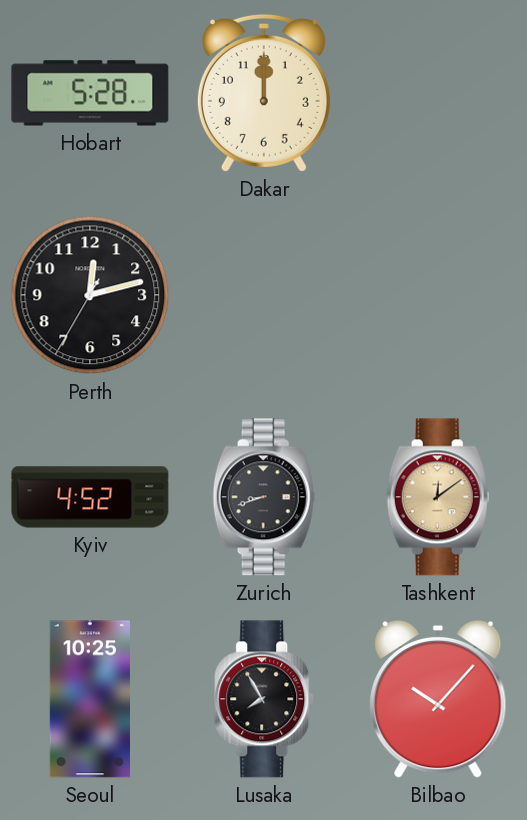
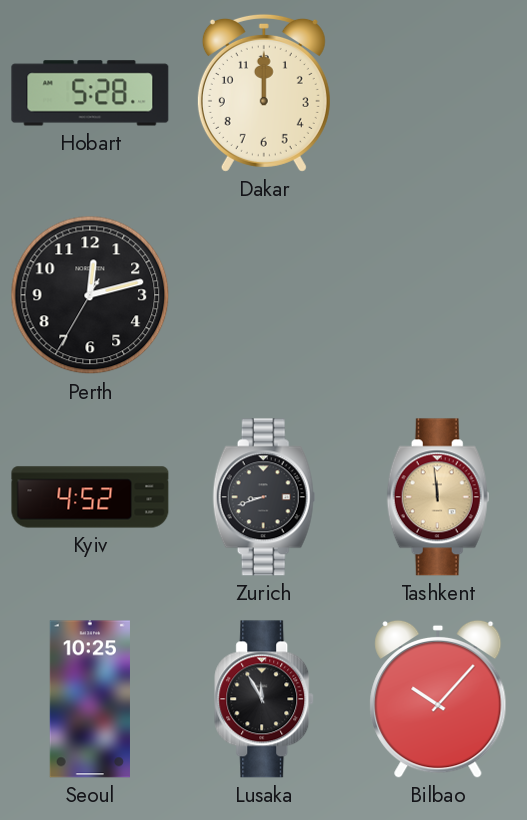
Tashkent: 12:09 -> 11:59
Lusaka: 7:55 -> 11:55
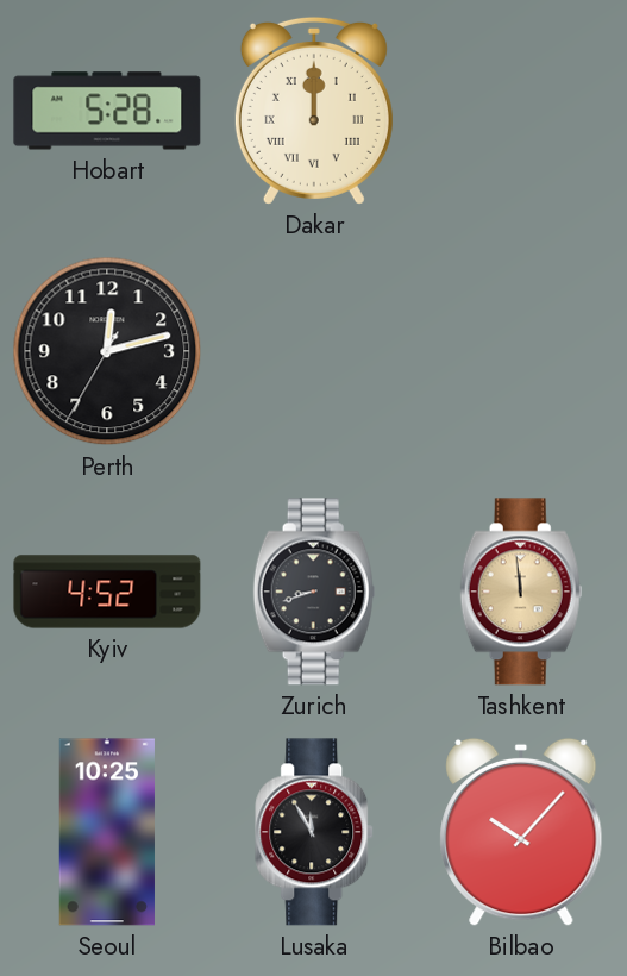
Dakar numerals: Arabic -> Roman
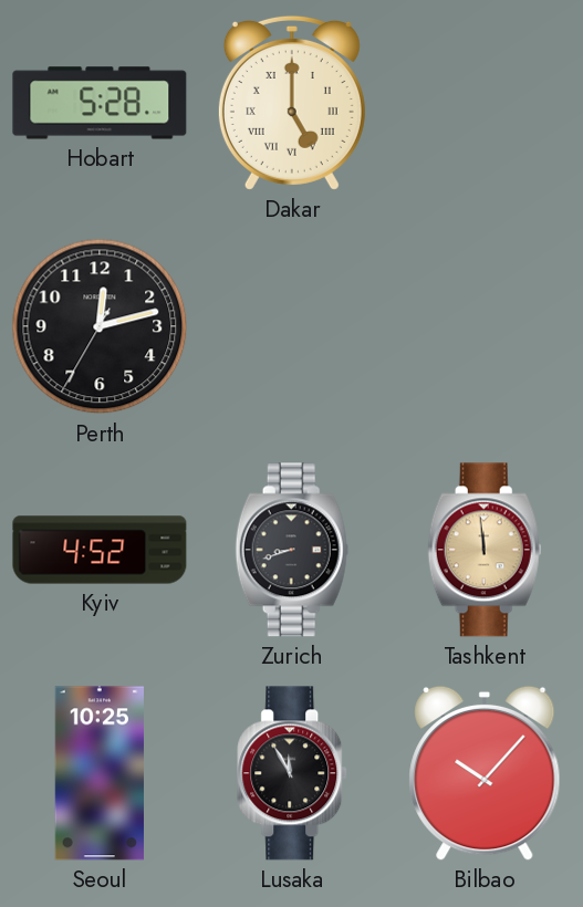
Dakar: 12:00 -> 5:00
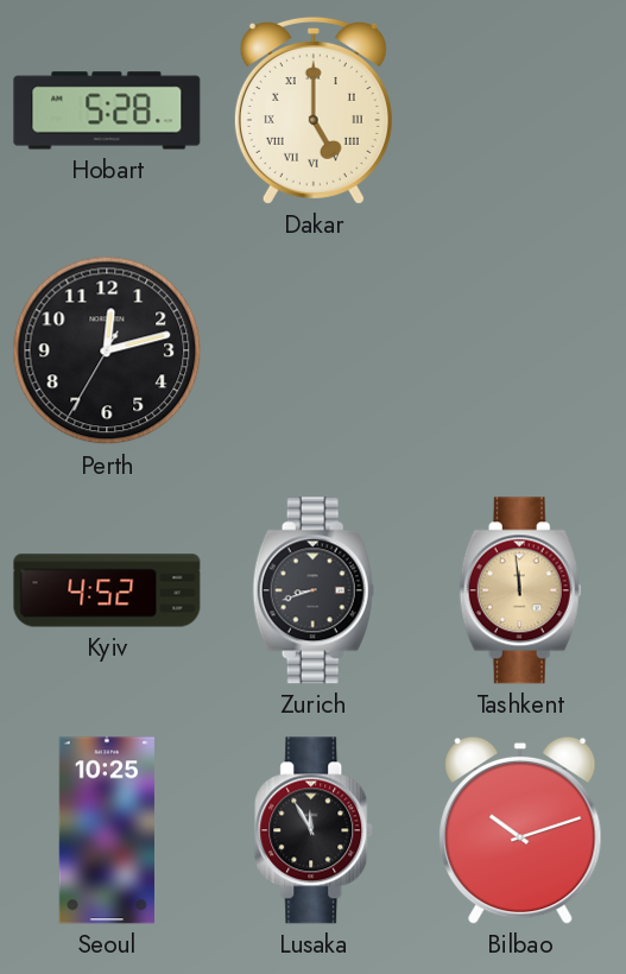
Bilbao: 10:07 -> 10:12
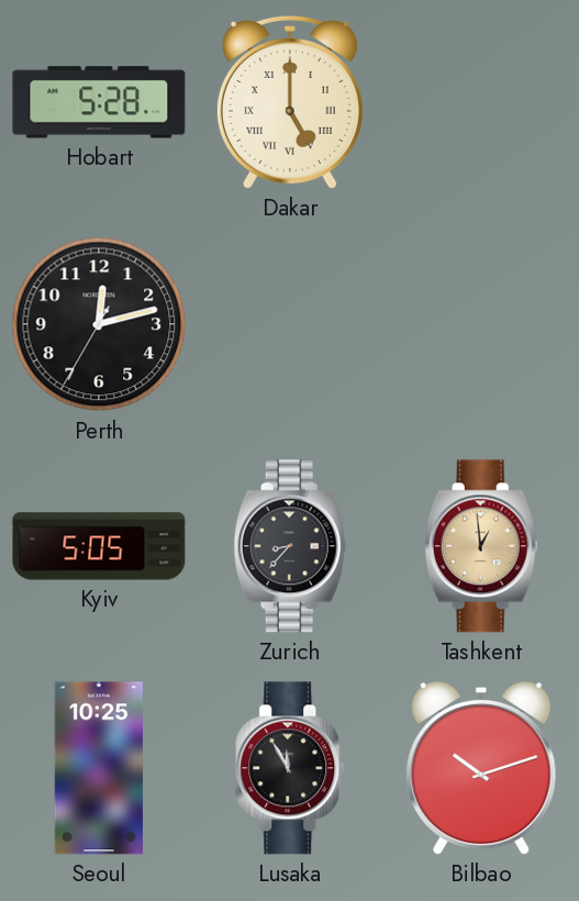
Kyiv: 4:52 -> 5:05
Zurich: 8:42 -> 8:37
Tashkent: 11:59 -> 12:59
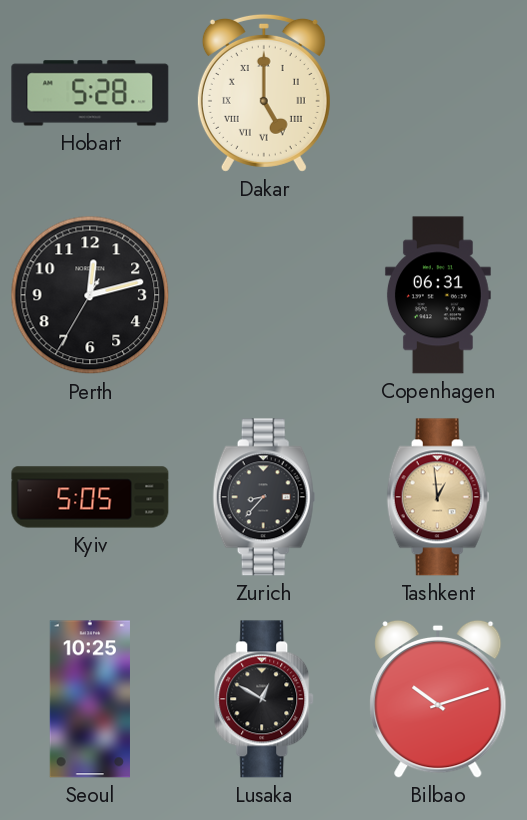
Copenhagen: none -> 06:31
Lusaka: 11:55 -> 12:50
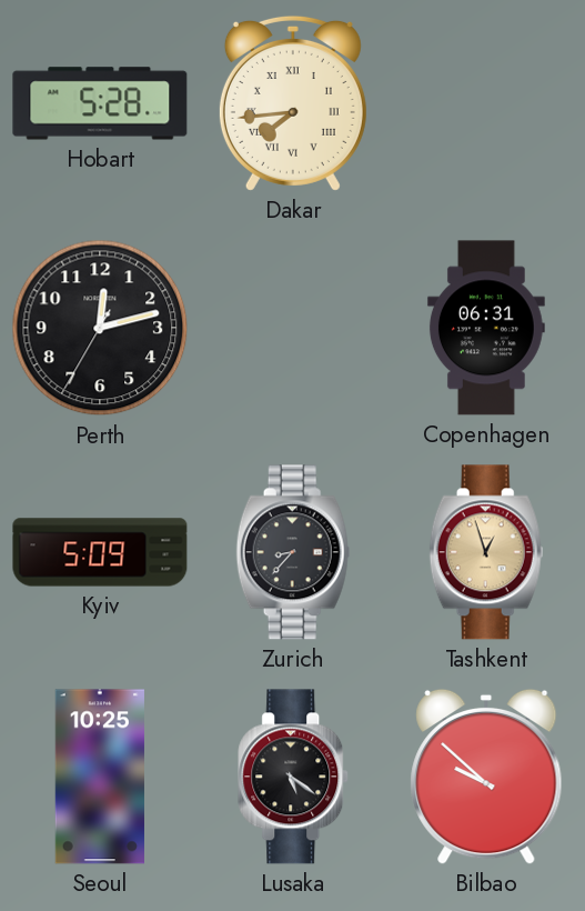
Dakar: 5:00 -> 7:44
Kyiv: 5:05 -> 5:09
Tashkent: 12:59 -> 12:57
Lusaka: 12:50 -> 5:21
Bilbao: 10:12 -> 9:52
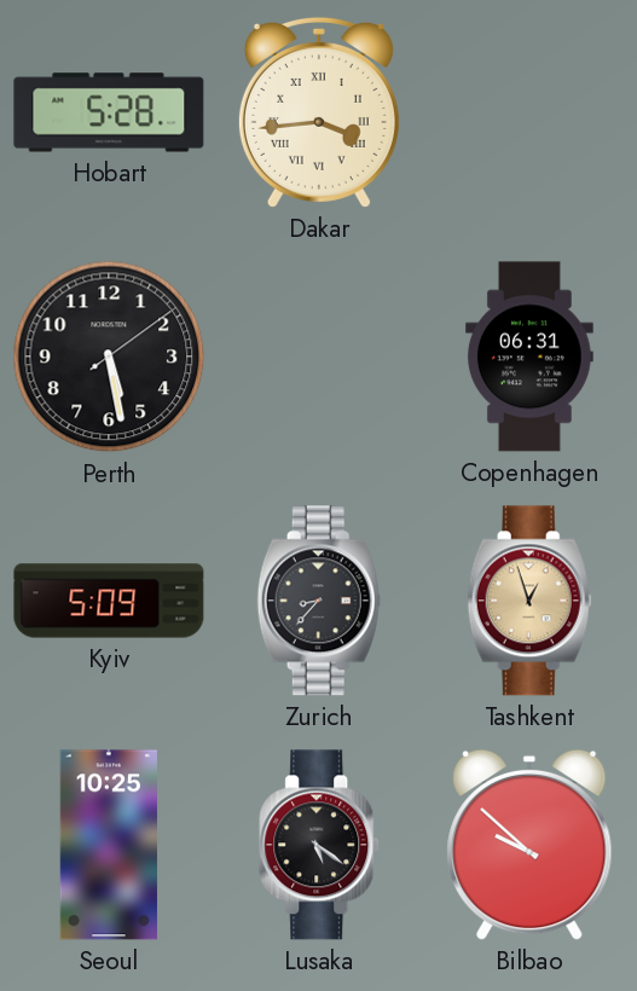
Dakar: 7:44 -> 3:44
Perth: 12:12 -> 5:28
